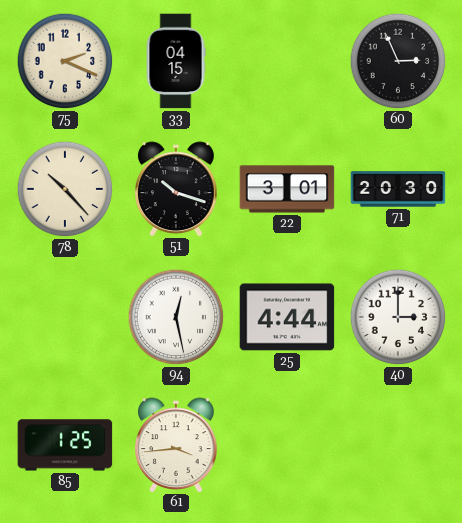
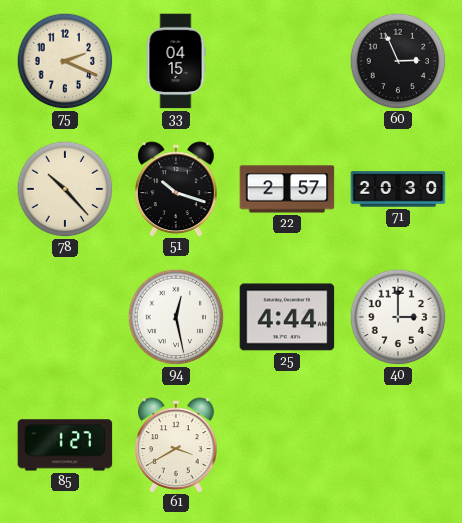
22: 3:01 -> 2:57
85: 1:25 -> 1:27
61: 3:44 -> 3:40
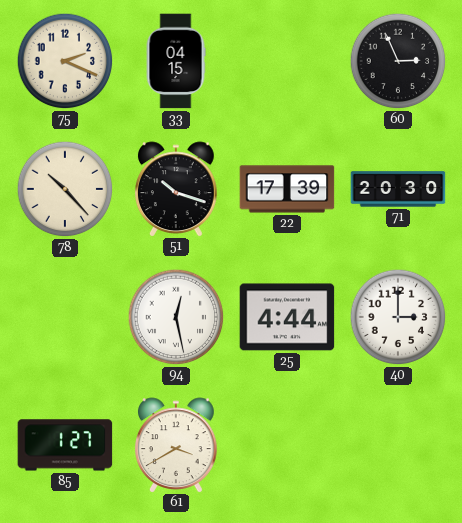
22: 2:57 -> 17:39
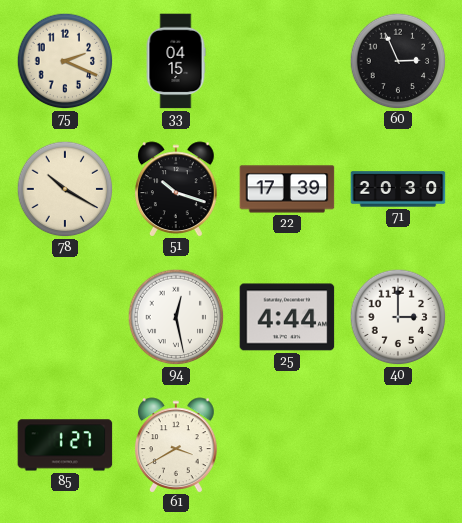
78: 10:23 -> 10:20
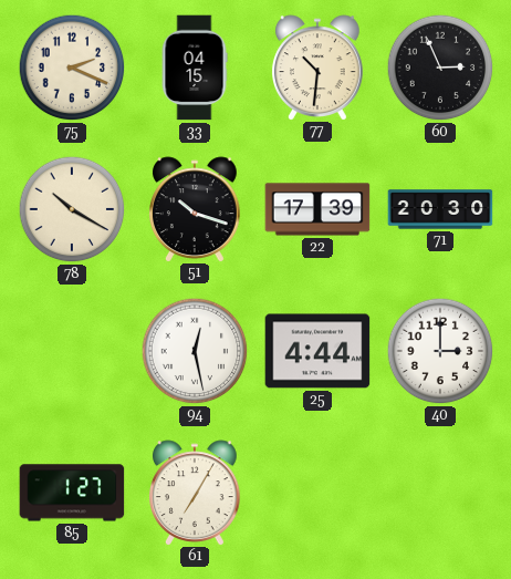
77: none -> 10:31
61: 3:40 -> 7:05
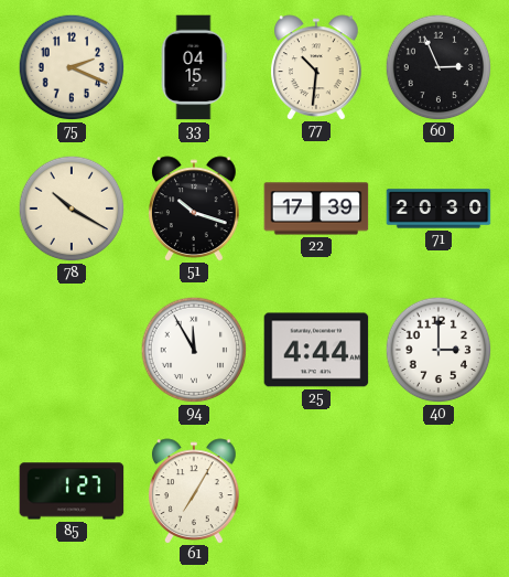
94: 12:28 -> 11:55
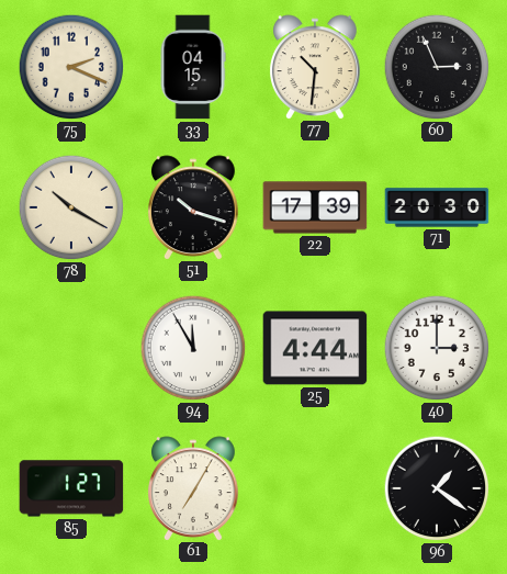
96: none -> 1:21
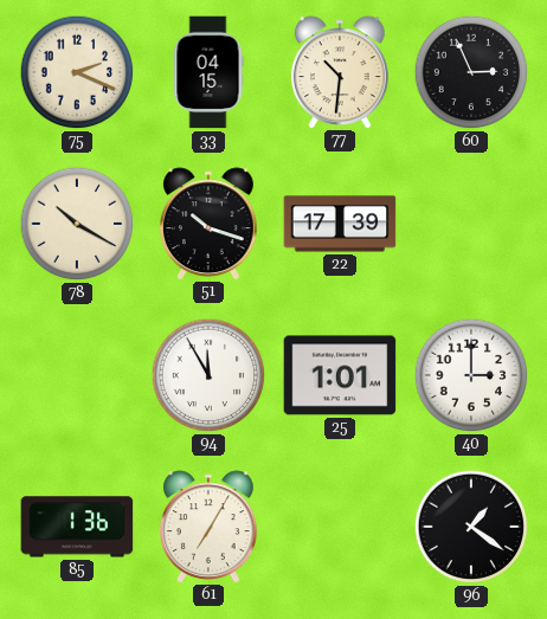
71: 20:30 -> none
25: 4:44 -> 1:01
85: 1:27 -> 1:36
